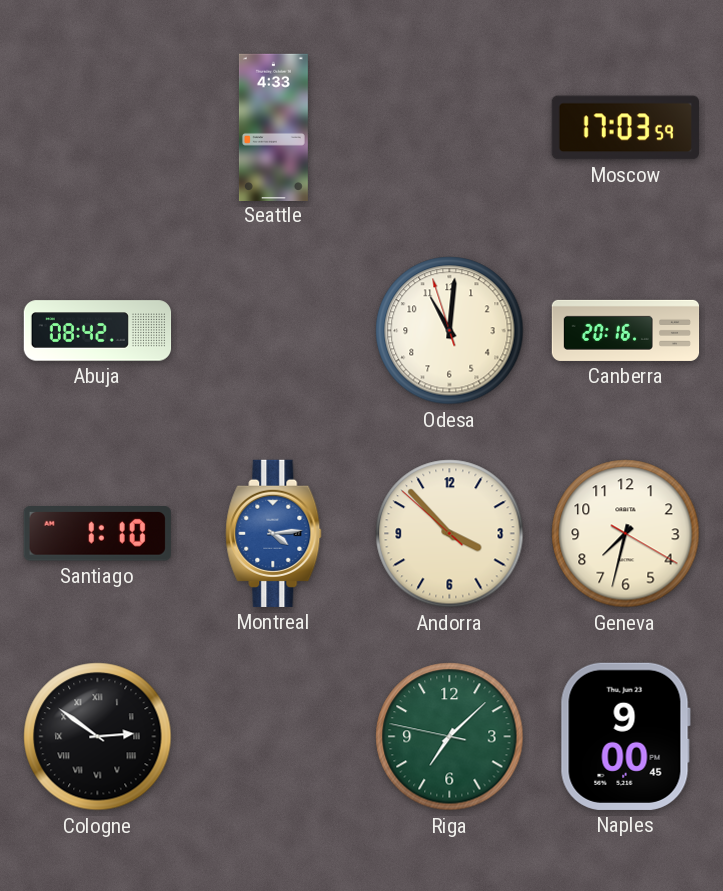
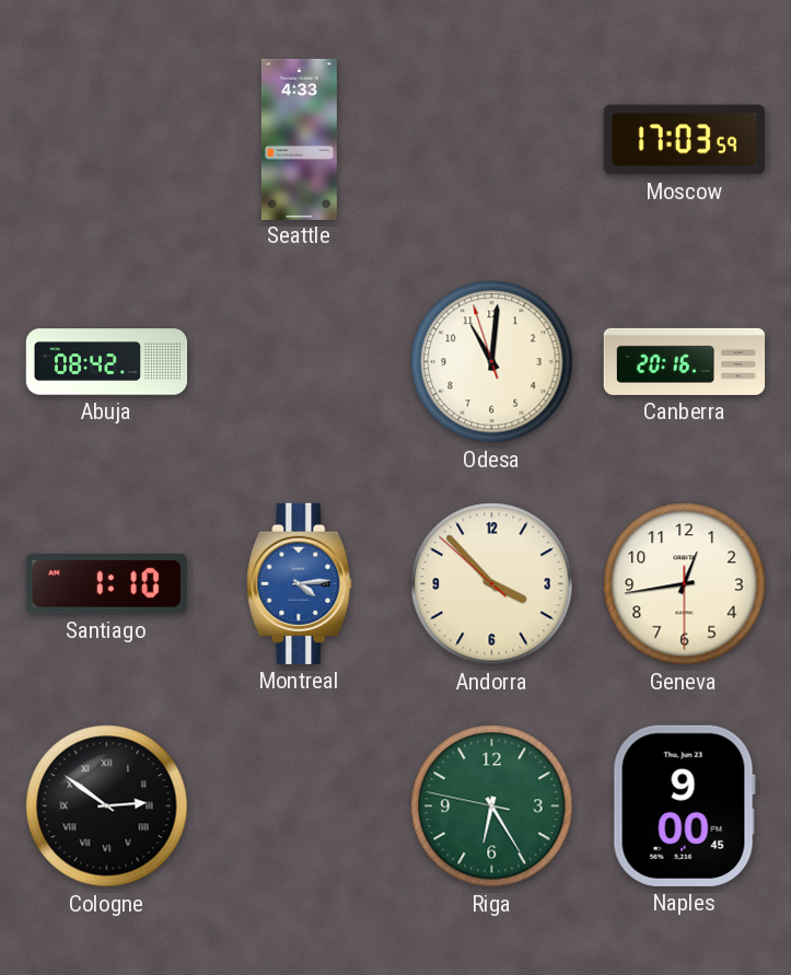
Geneva: 7:32 -> 12:43
Riga: 7:07 -> 6:24
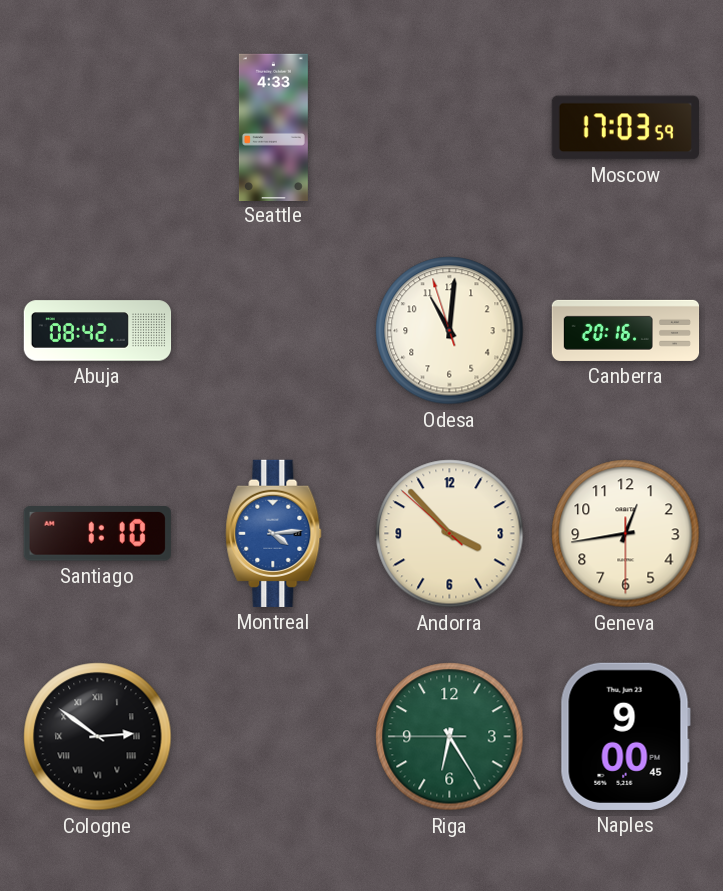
Riga: 6:24:47 -> 6:24:45
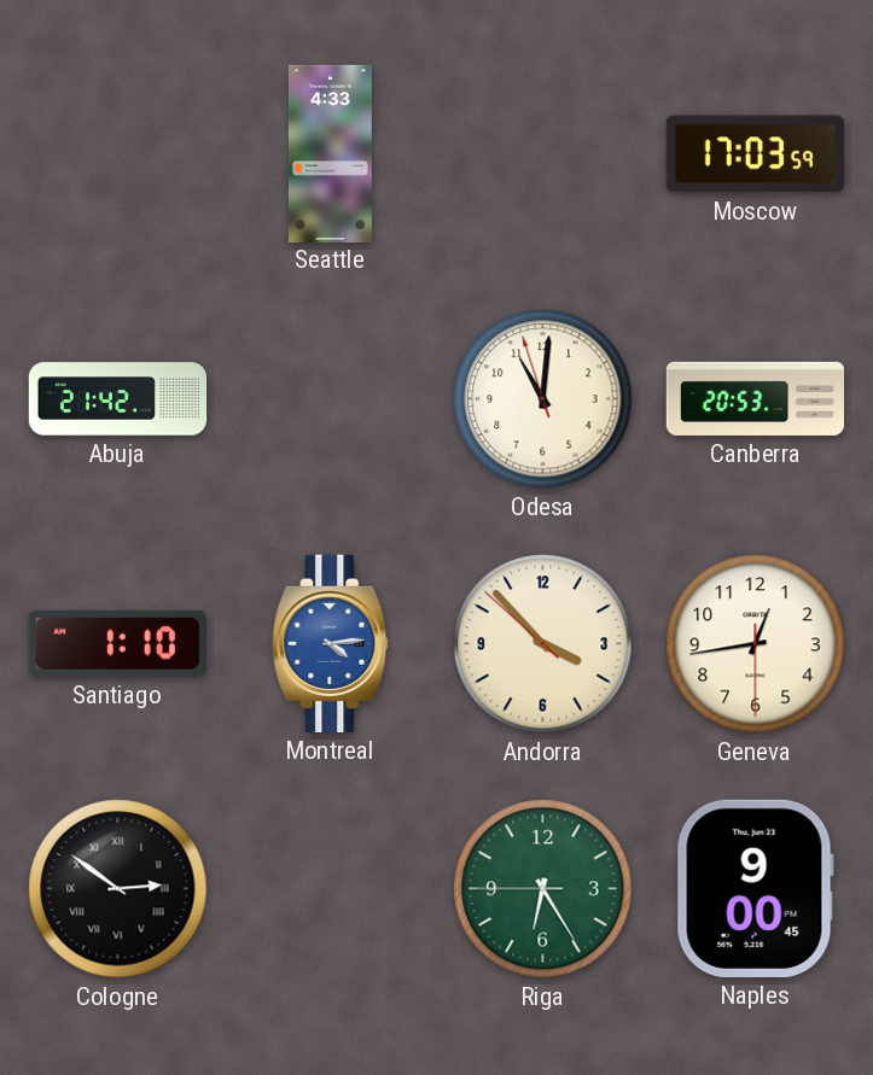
Abuja: 08:42 -> 21:42
Canberra: 20:16 -> 20:53
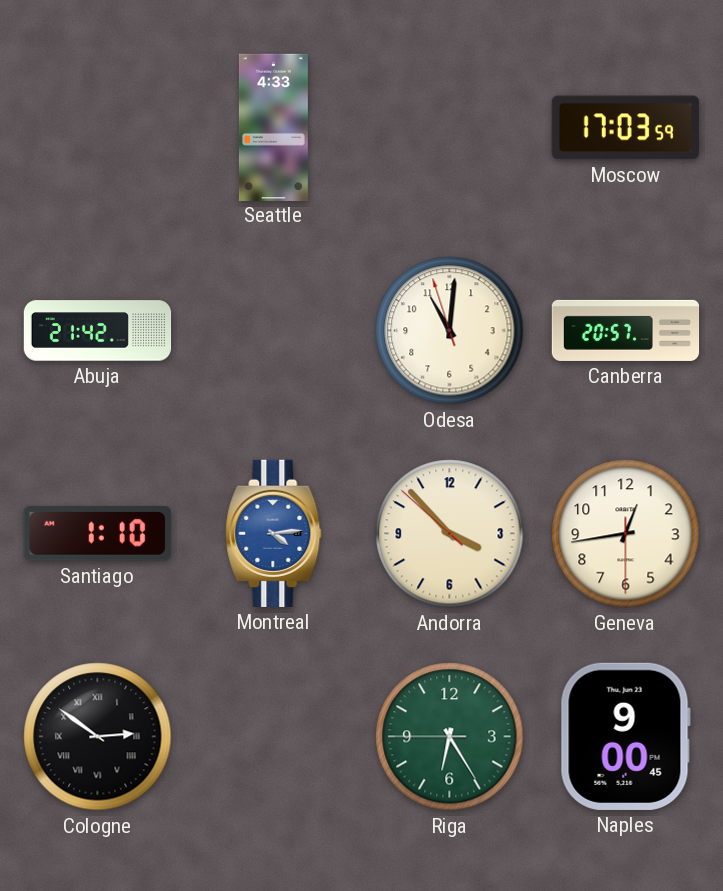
Canberra: 20:53 -> 20:57
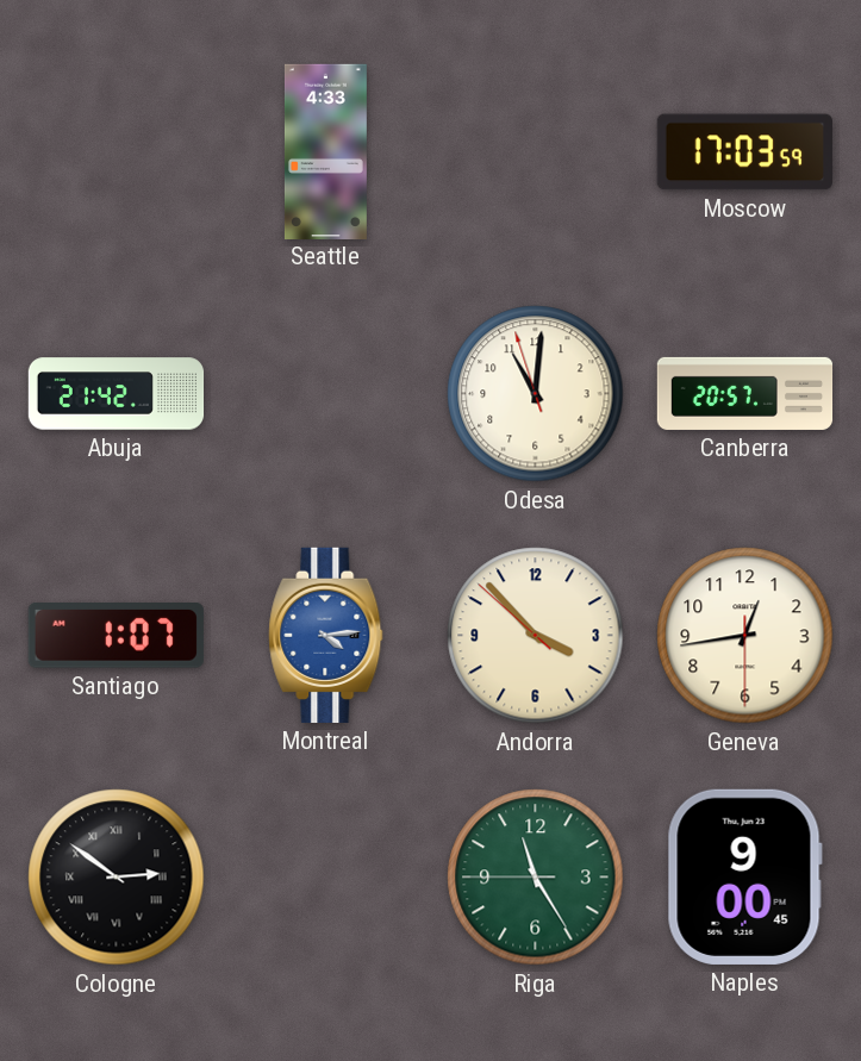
Santiago: 1:10 -> 1:07
Riga: 6:24 -> 11:24
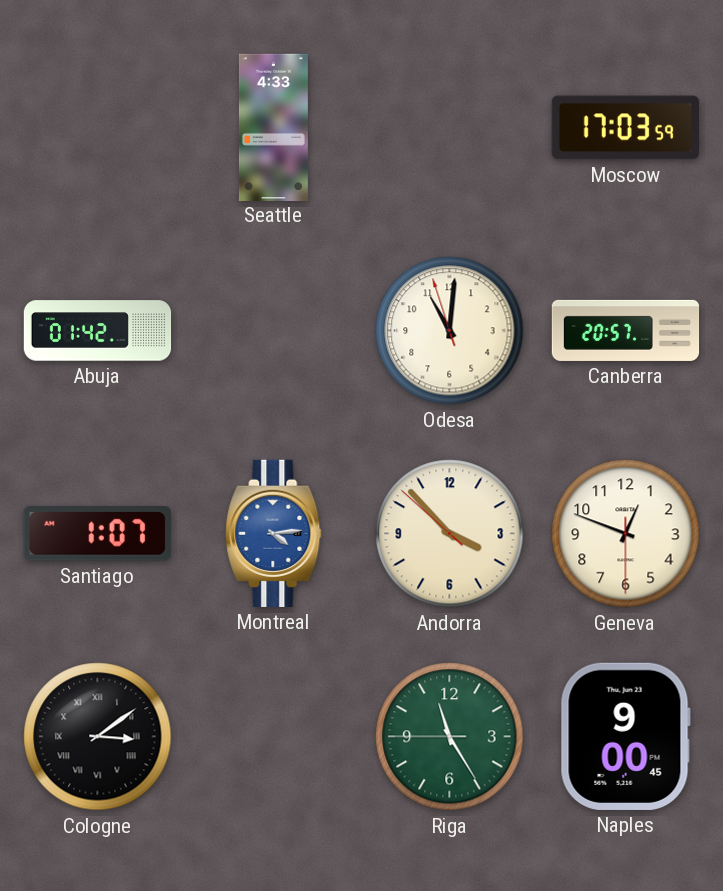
Abuja: 21:42 -> 01:42
Geneva: 12:43 -> 12:48
Cologne: 2:51 -> 3:09
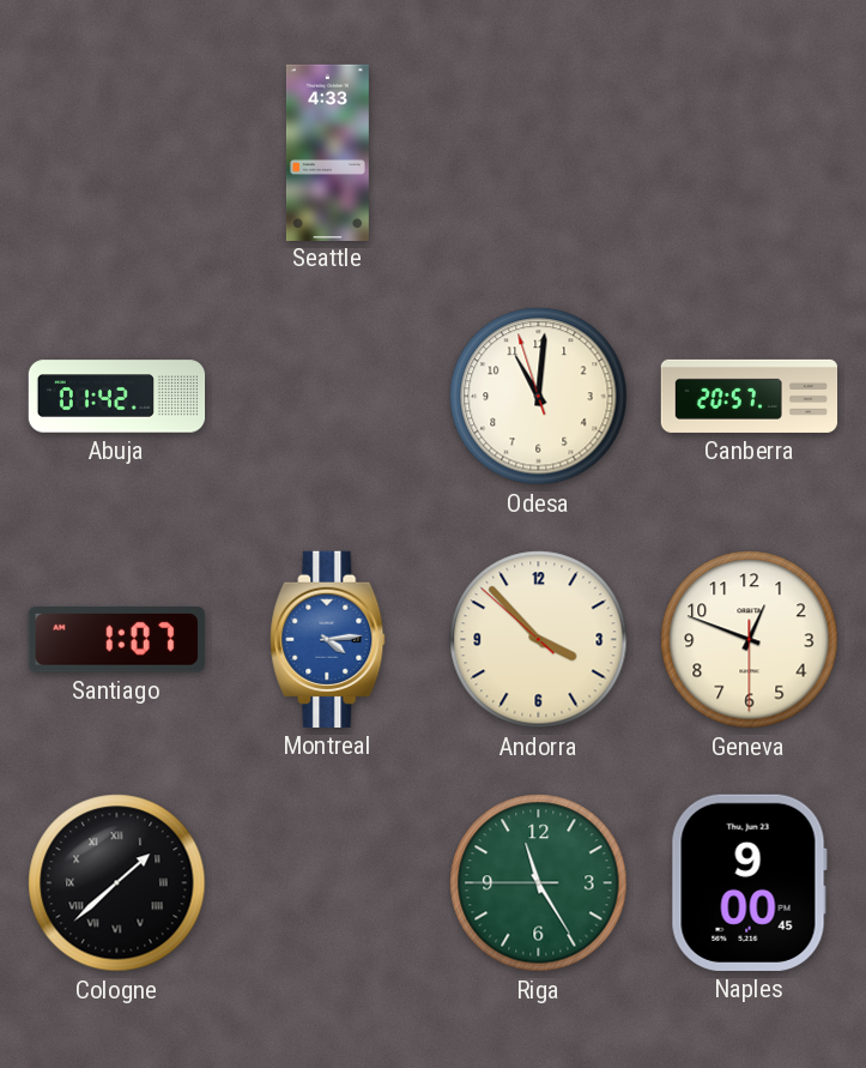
Moscow: 17:03 -> none
Cologne: 3:09 -> 1:38
